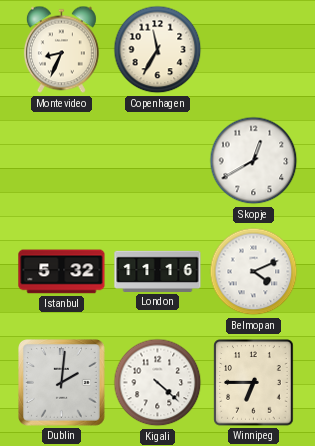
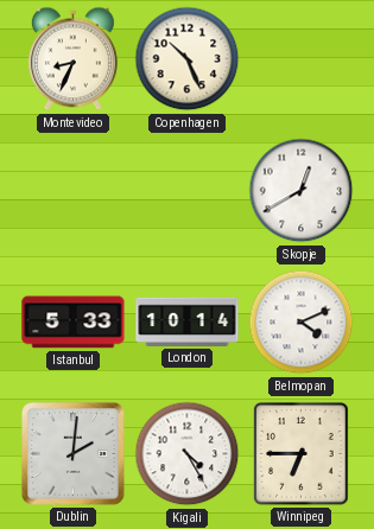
Copenhagen: 11:35 -> 10:26
Istanbul: 5:32 -> 5:33
London: 11:16 -> 10:14
Kigali: 4:22 -> 4:25
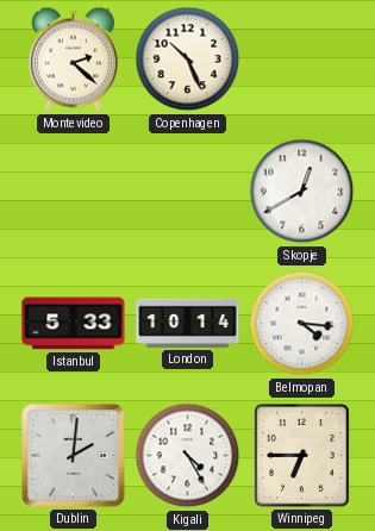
Montevideo: 8:34 -> 2:22
Belmopan: 4:11 -> 4:16
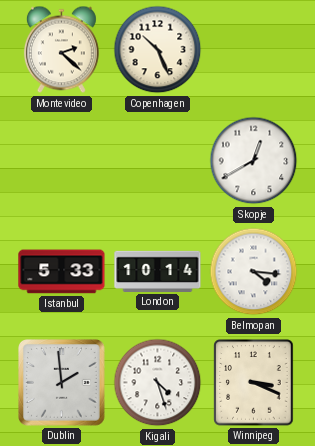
Dublin: 2:01 -> 1:59
Kigali: 4:25 -> 4:27
Winnipeg: 6:45 -> 3:19
